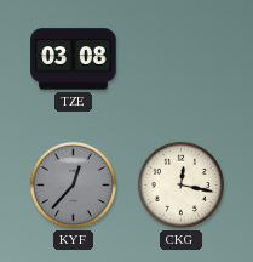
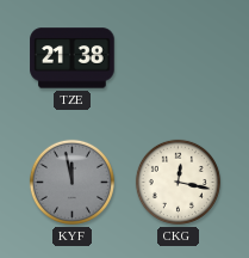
TZE: 03:08 -> 21:38
KYF: 12:37 -> 11:58
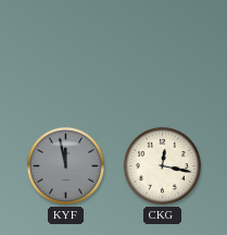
TZE: 21:38 -> none
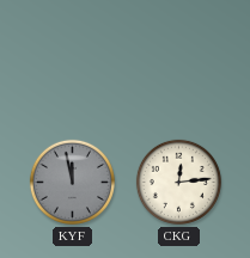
CKG: 12:17 -> 12:14
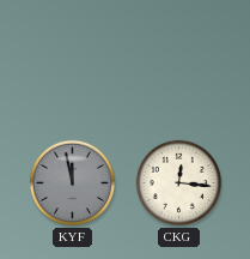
CKG: 12:14 -> 12:16
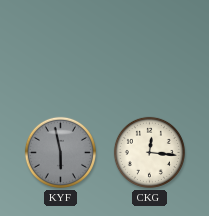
KYF: 11:58 -> 5:58
